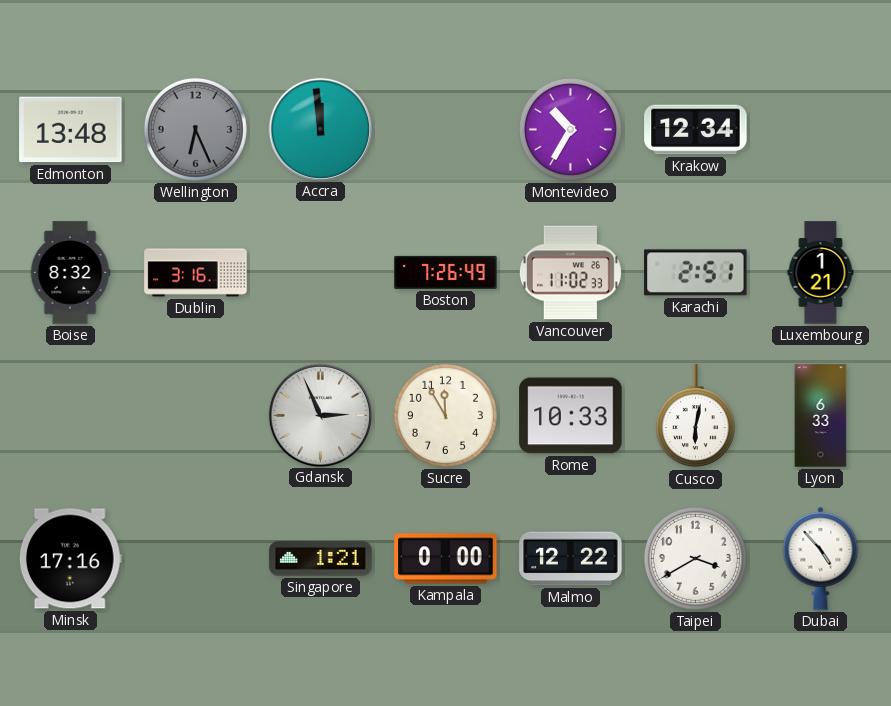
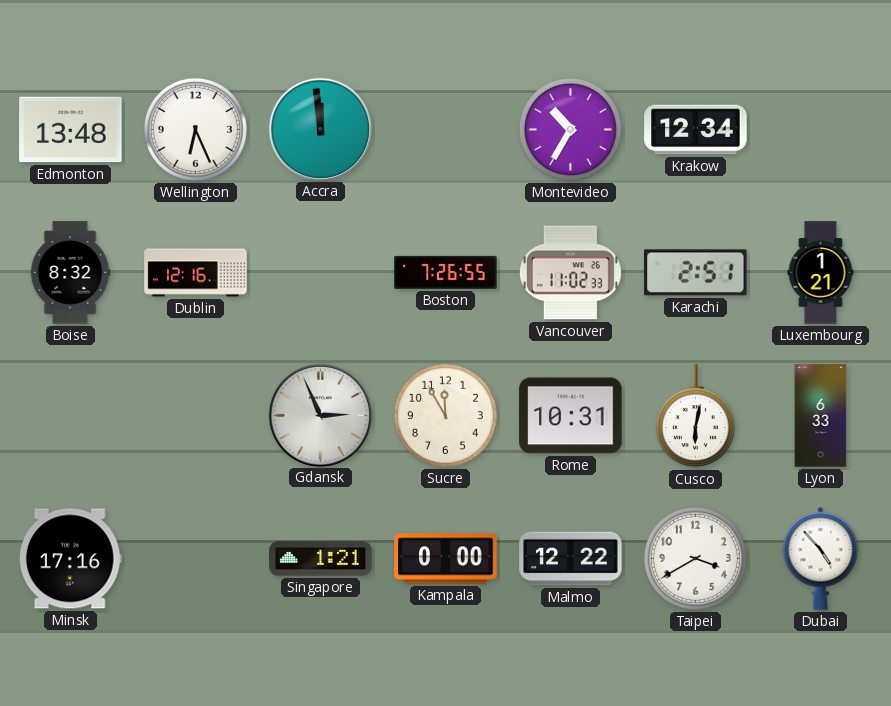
Wellington dial: grey -> white
Dublin: 3:16 -> 12:16
Boston: 7:26:49 -> 7:26:55
Rome: 10:33 -> 10:31
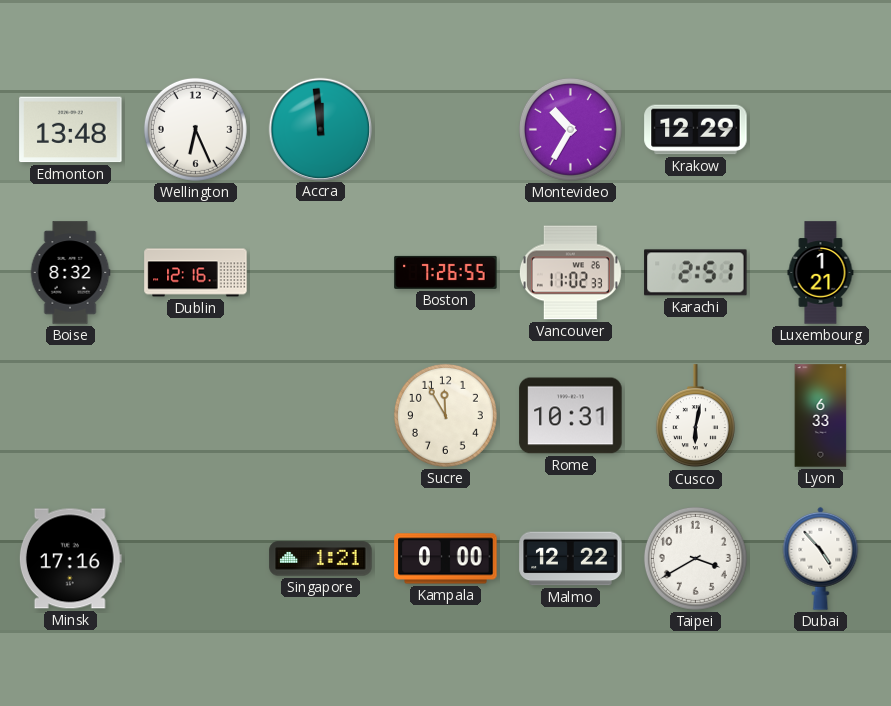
Krakow: 12:34 -> 12:29
Gdansk: 2:56 -> none
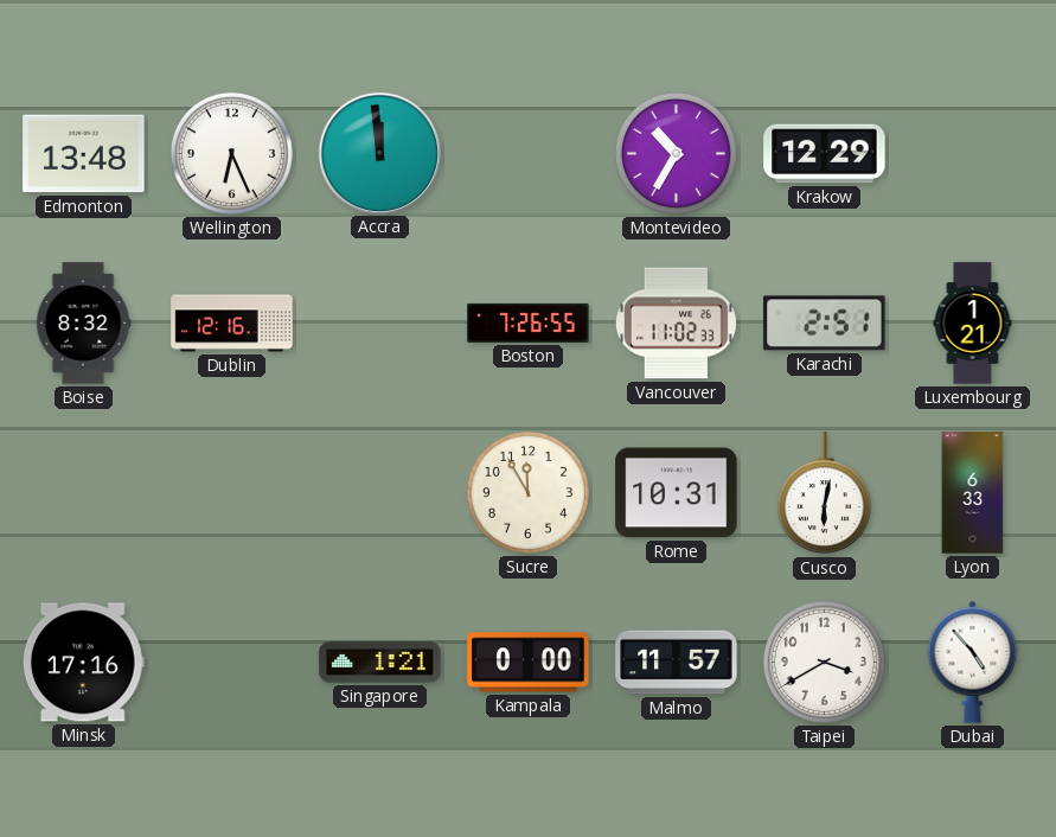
Malmo: 12:22 -> 11:57
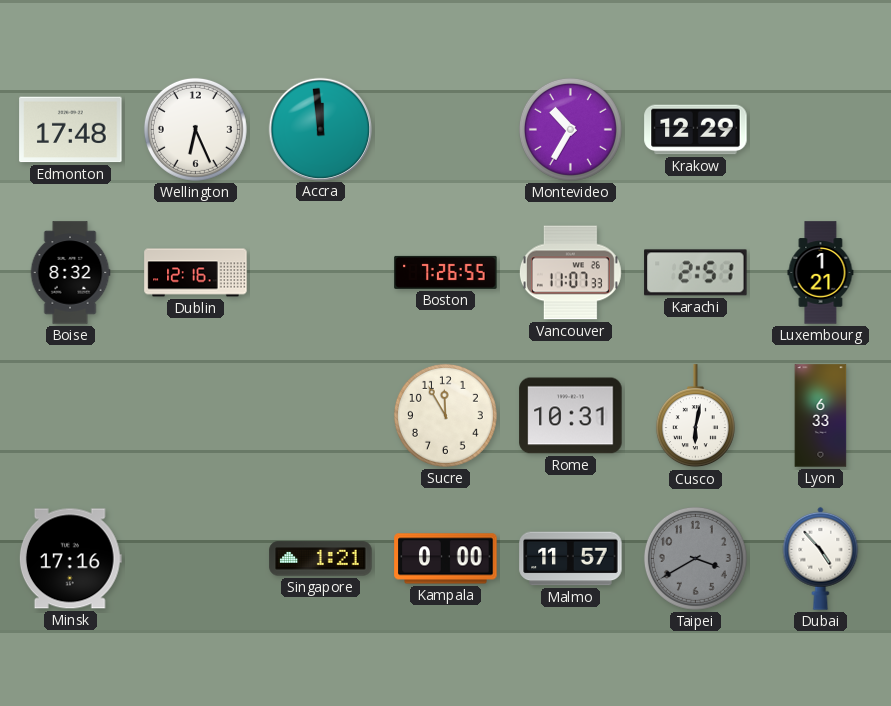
Edmonton: 13:48 -> 17:48
Vancouver: 11:02 -> 11:07
Taipei dial: white -> grey
